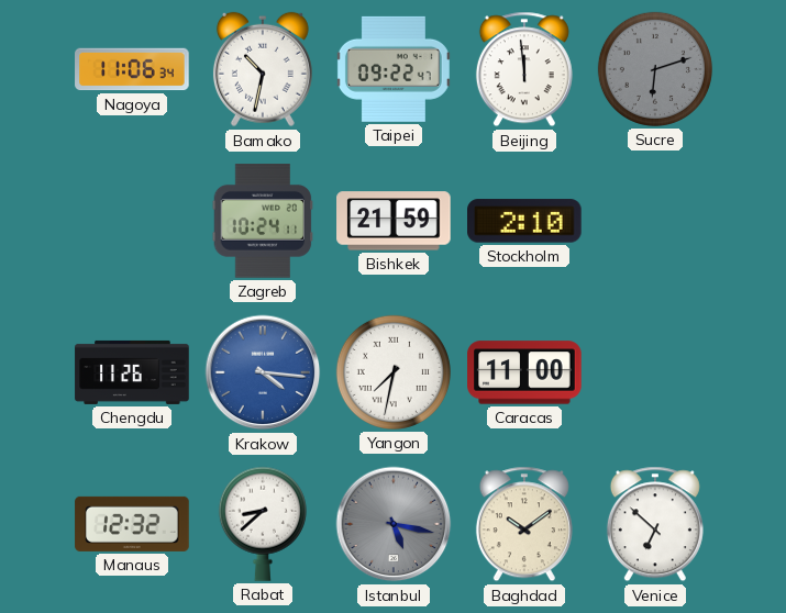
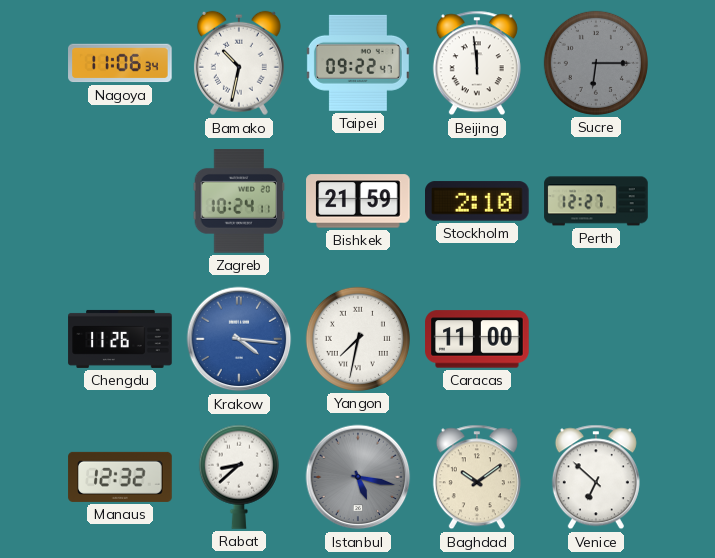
Sucre: 6:12 -> 6:15
Perth: none -> 12:27
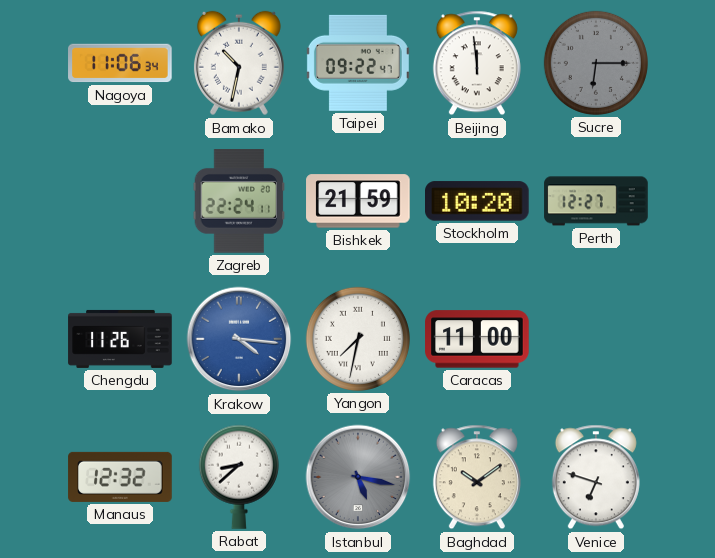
Zagreb: 10:24 -> 22:24
Stockholm: 2:10 -> 10:20
Venice: 6:52 -> 6:48
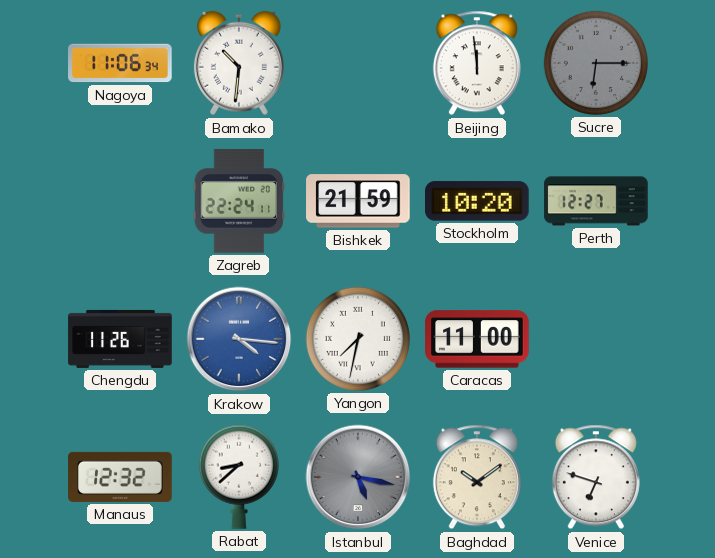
Bamako: 10:32 -> 10:31
Taipei: 09:22 -> none
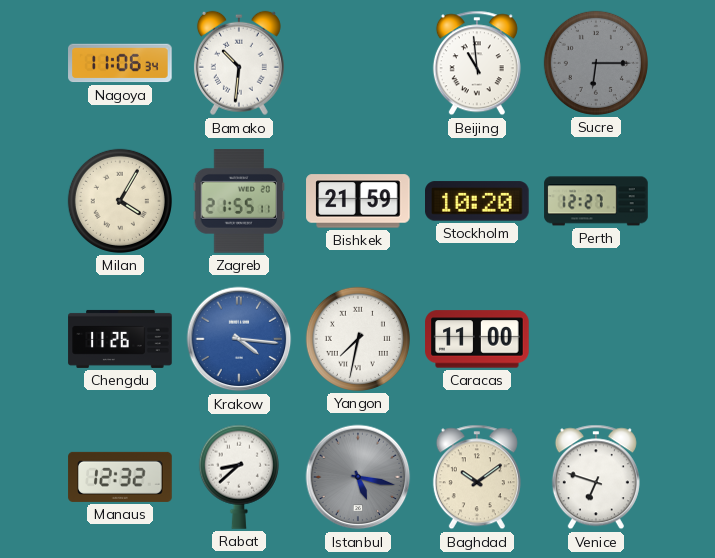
Beijing: 11:59 -> 10:59
Milan: none -> 4:05
Zagreb: 22:24 -> 21:55
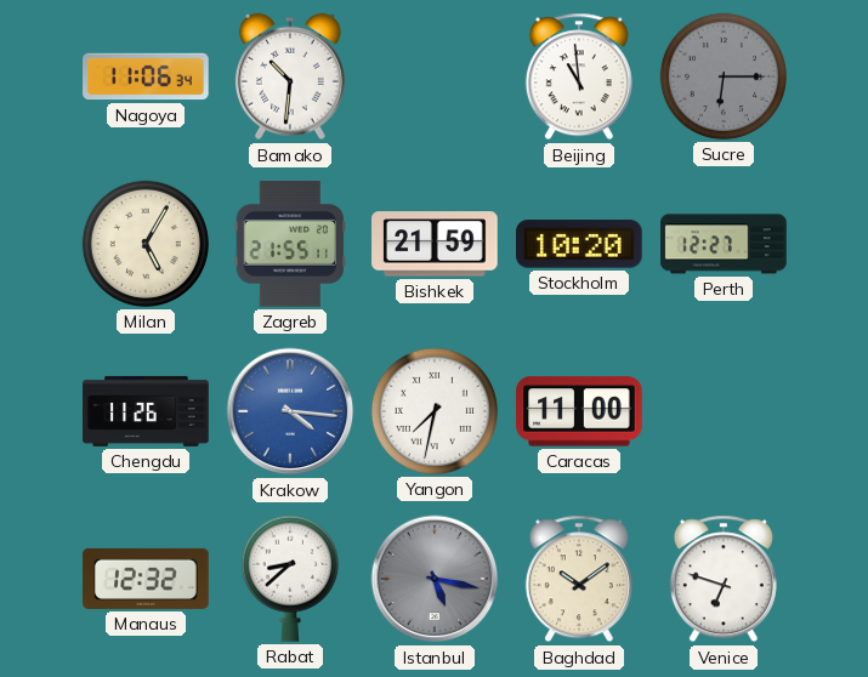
Milan: 4:05 -> 5:05
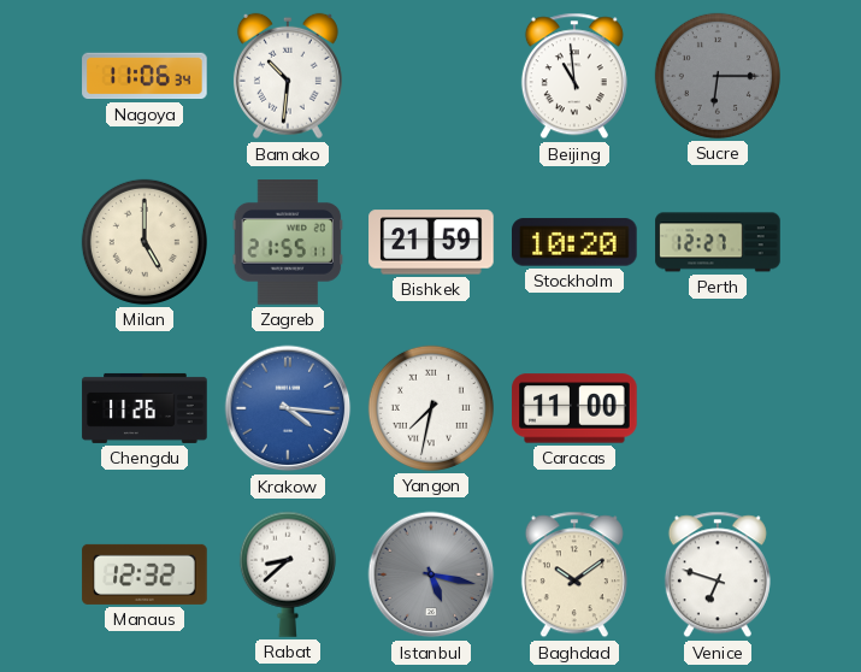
Milan: 5:05 -> 5:00
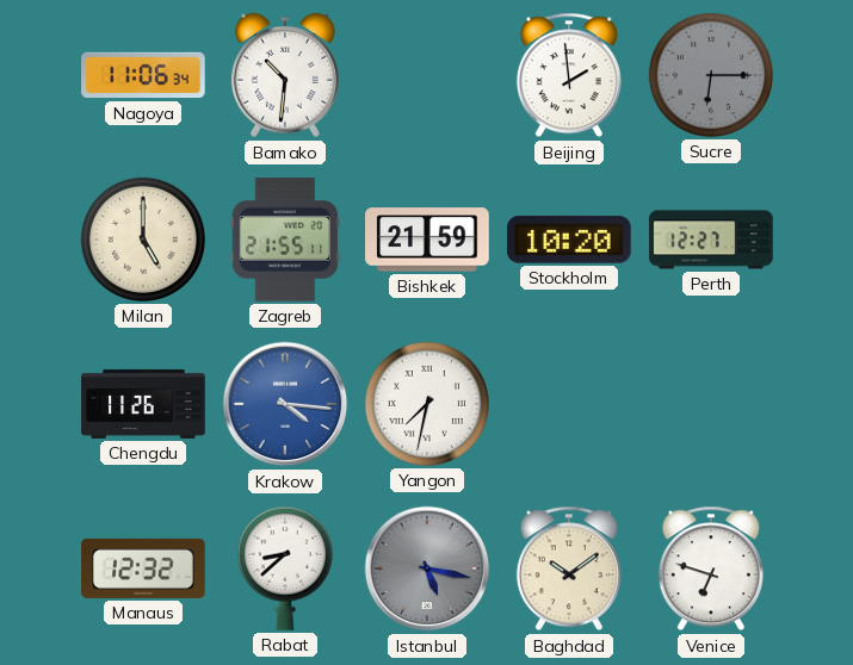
Beijing: 10:59 -> 1:59
Caracas: 11:00 -> none
